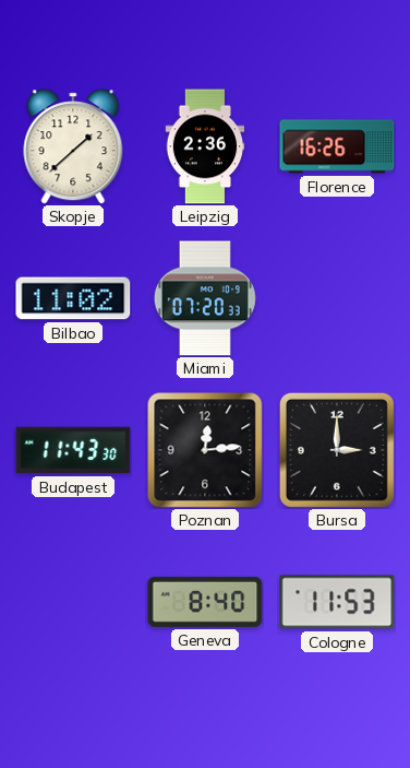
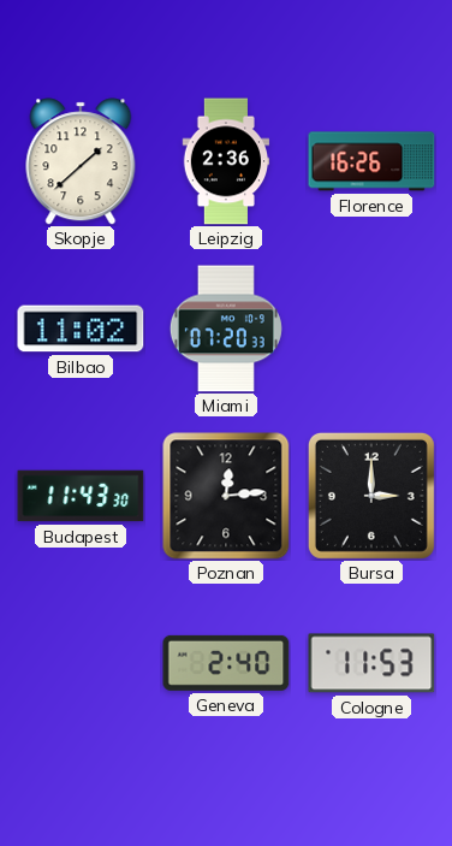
Geneva: 8:40 -> 2:40
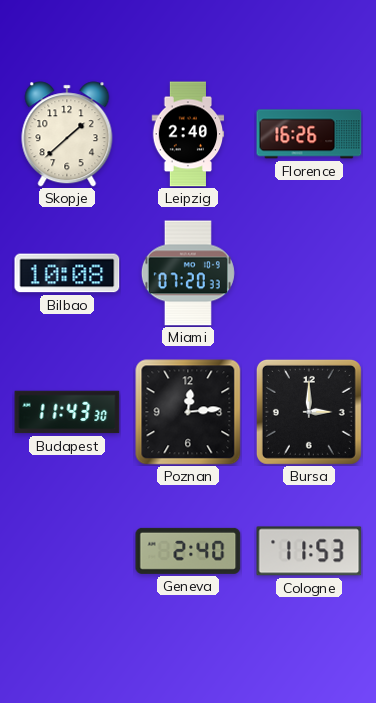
Leipzig: 2:36 -> 2:40
Bilbao: 11:02 -> 10:08
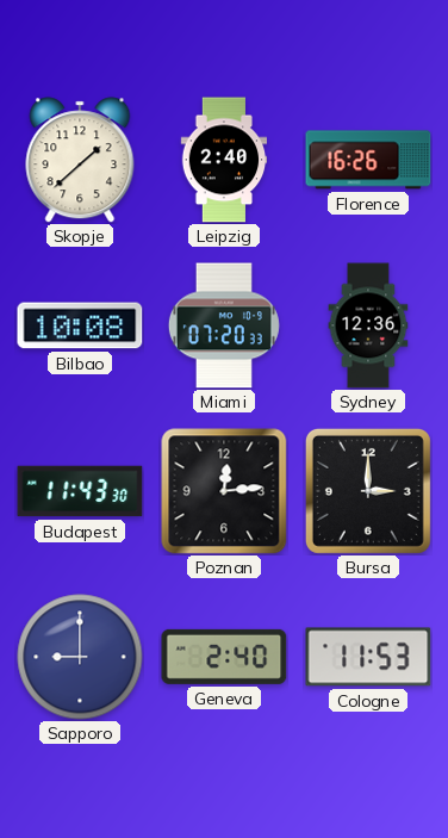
Sydney: none -> 12:36
Sapporo: none -> 9:00
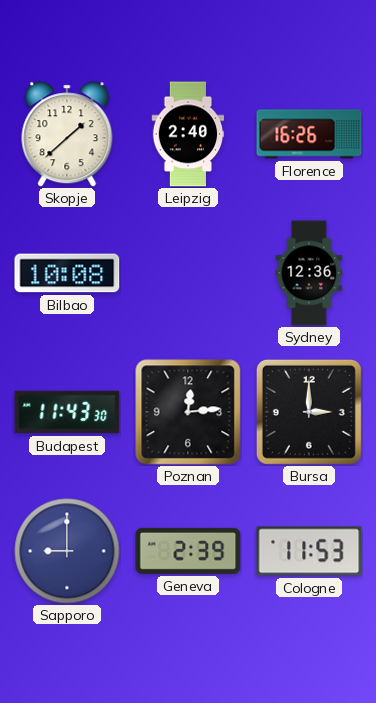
Miami: 07:20 -> none
Geneva: 2:40 -> 2:39
